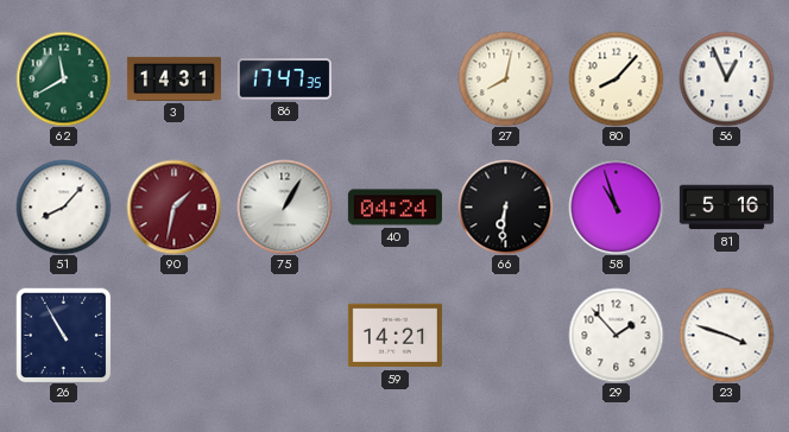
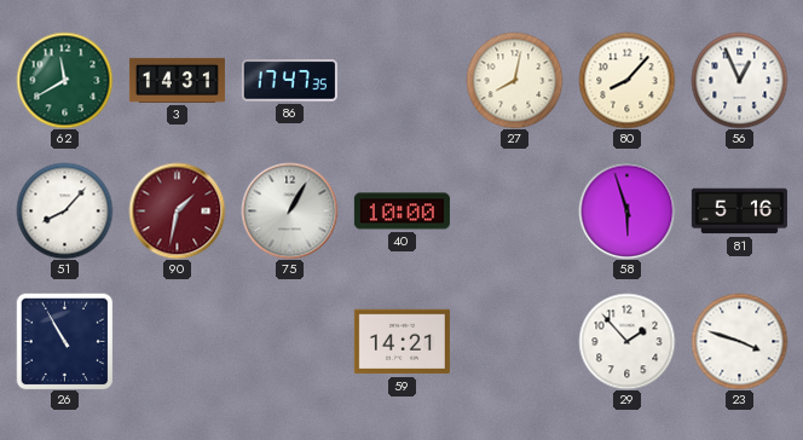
40: 04:24 -> 10:00
66: 6:31 -> none
58: 10:57 -> 5:57
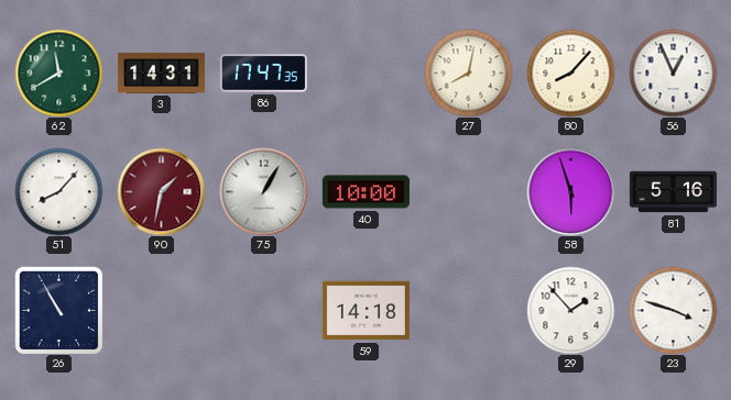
59: 14:21 -> 14:18
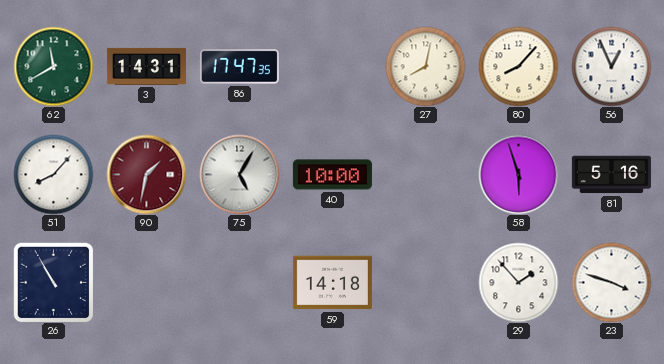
75: 1:05 -> 5:05
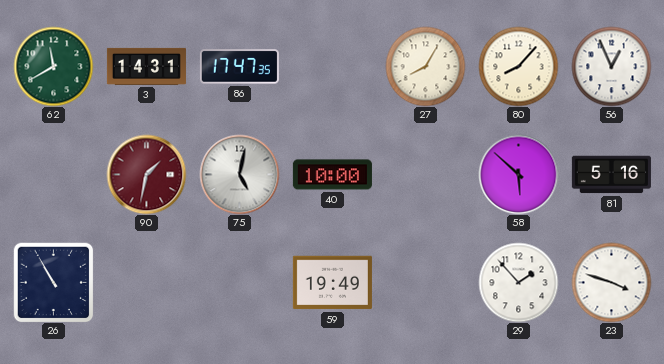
27: 8:02 -> 8:05
51: 8:07 -> none
75: 5:05 -> 5:02
58: 5:57 -> 5:52
59: 14:18 -> 19:49
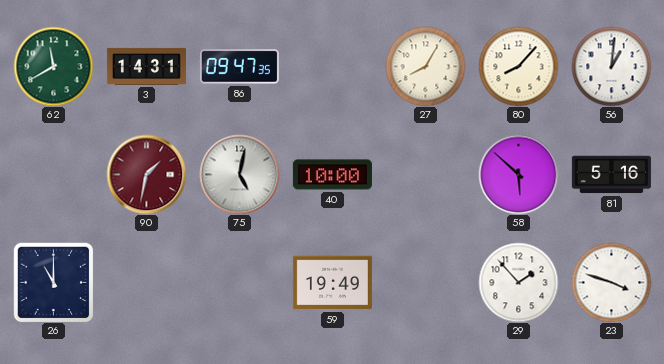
86: 17:47 -> 09:47
56: 12:56 -> 1:01
26: 10:55 -> 11:00
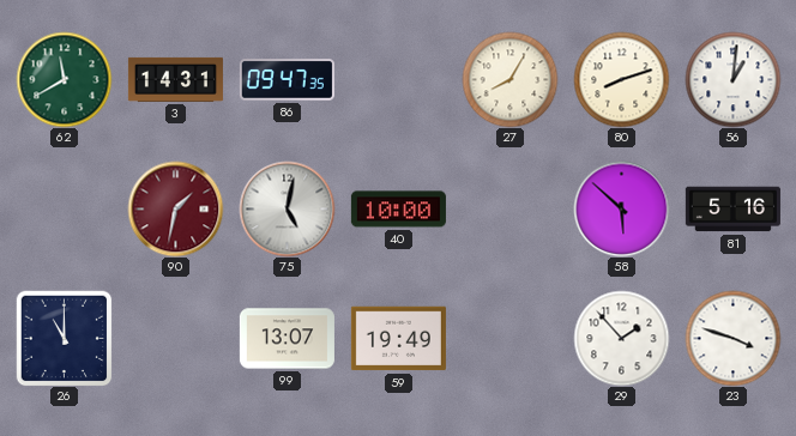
80: 8:07 -> 8:12
99: none -> 13:07
